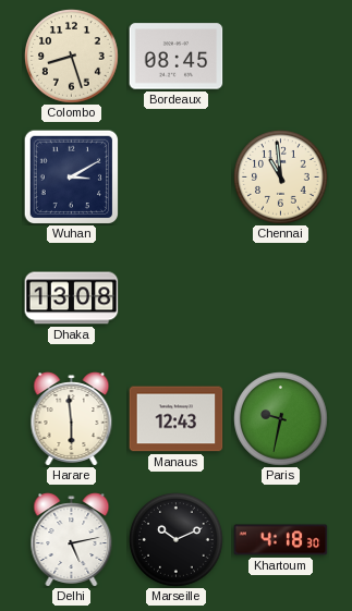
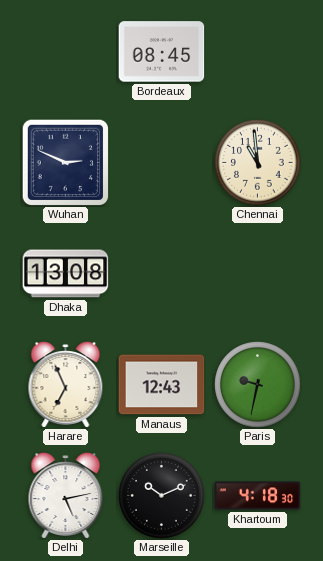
Colombo: 8:27 -> none
Wuhan: 3:10 -> 2:49
Harare: 5:59 -> 6:56
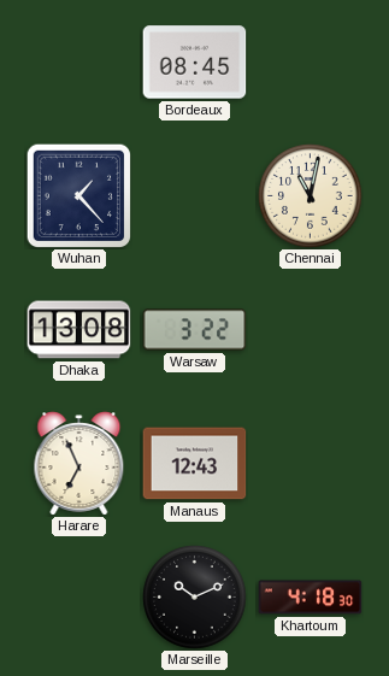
Wuhan: 2:49 -> 1:23
Chennai: 10:59 -> 11:02
Warsaw: none -> 3:22
Paris: 9:32 -> none
Delhi: 5:13 -> none
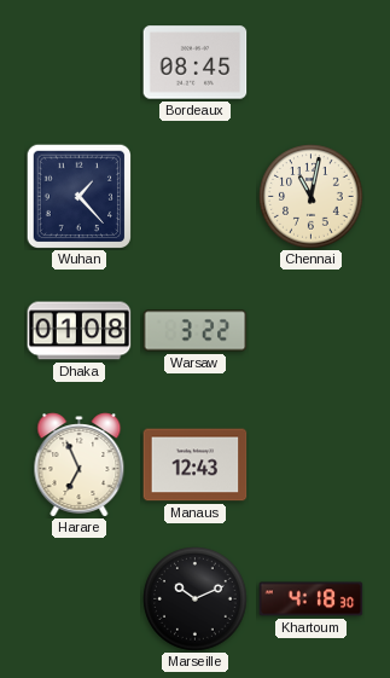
Dhaka: 13:08 -> 01:08
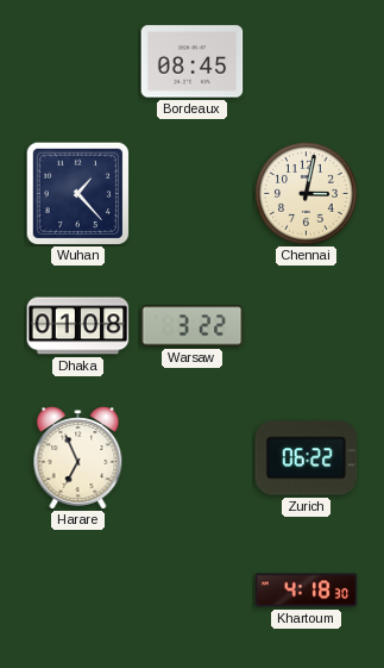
Chennai: 11:02 -> 3:02
Manaus: 12:43 -> none
Zurich: none -> 06:22
Marseille: 10:11 -> none
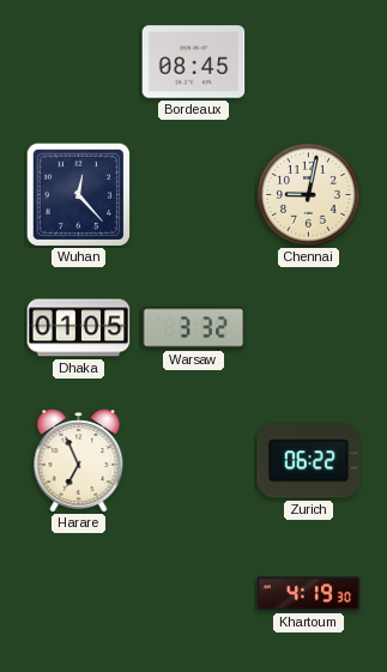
Wuhan: 1:23 -> 12:23
Chennai: 3:02 -> 9:02
Dhaka: 01:08 -> 01:05
Warsaw: 3:22 -> 3:32
Khartoum: 4:18 -> 4:19
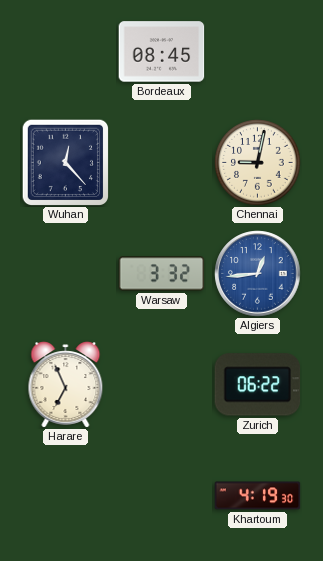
Dhaka: 01:05 -> none
Algiers: none -> 12:44
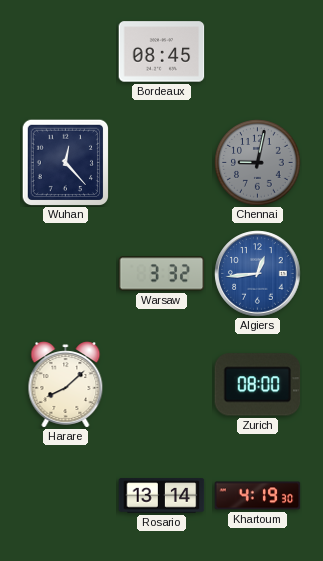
Chennai dial: cream -> grey
Harare: 6:56 -> 8:08
Zurich: 06:22 -> 08:00
Rosario: none -> 13:14
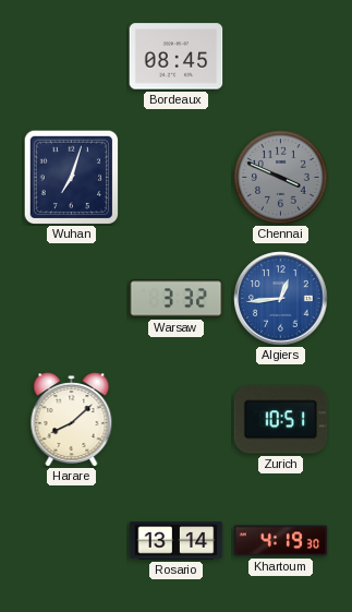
Wuhan: 12:23 -> 7:03
Chennai: 9:02 -> 3:49
Zurich: 08:00 -> 10:51
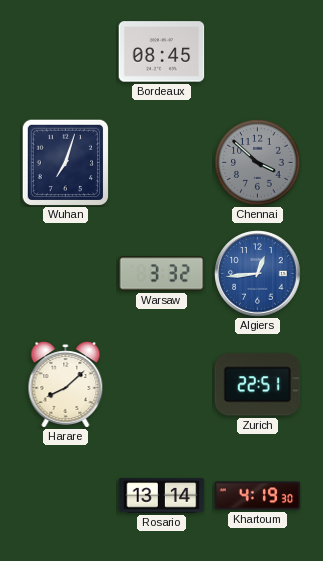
Chennai: 3:49 -> 3:52
Zurich: 10:51 -> 22:51
